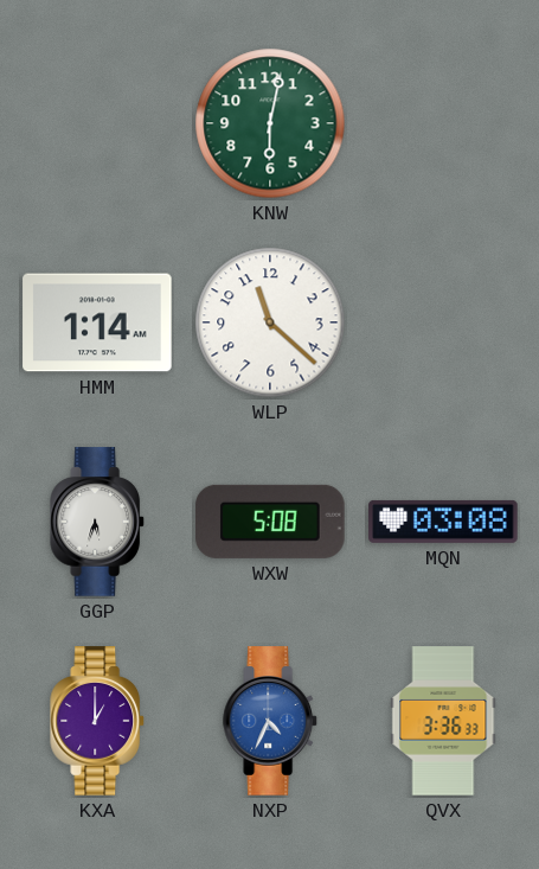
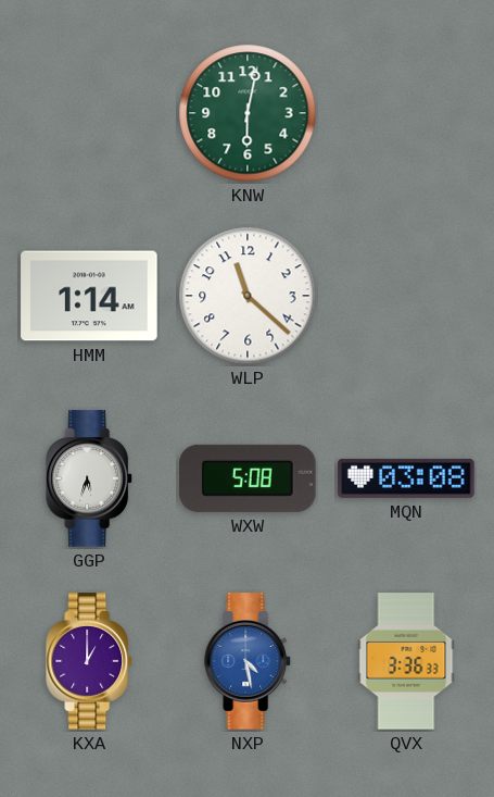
NXP: 4:34 -> 4:28
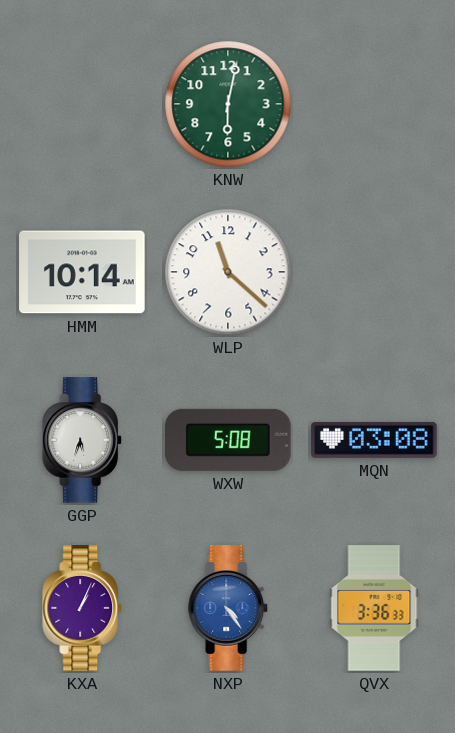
HMM: 1:14 -> 10:14
KXA: 1:00 -> 1:04
NXP: 4:28 -> 4:24
